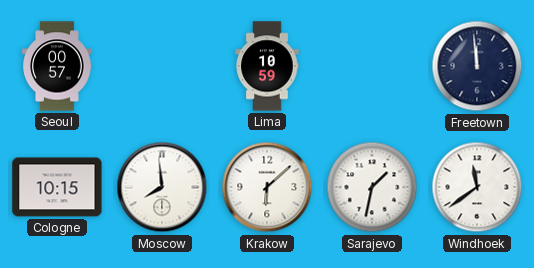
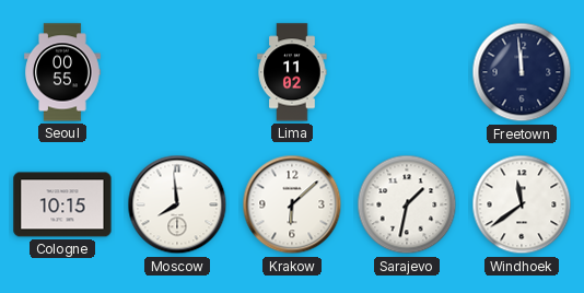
Seoul: 00:57 -> 00:55
Lima: 10:59 -> 11:02
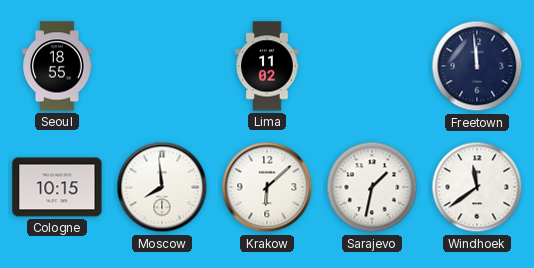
Seoul: 00:55 -> 18:55
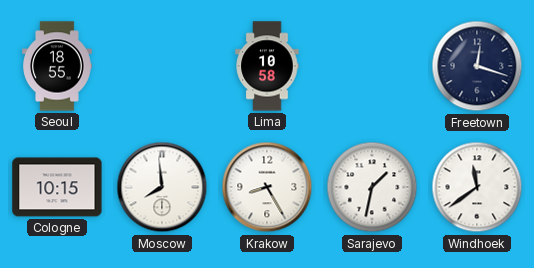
Lima: 11:02 -> 10:58
Freetown: 11:59 -> 12:18
Krakow: 6:08 -> 8:25
